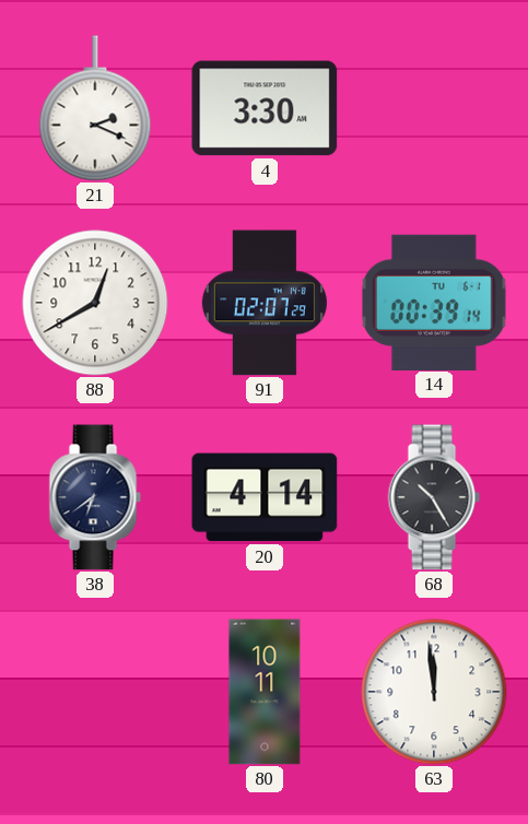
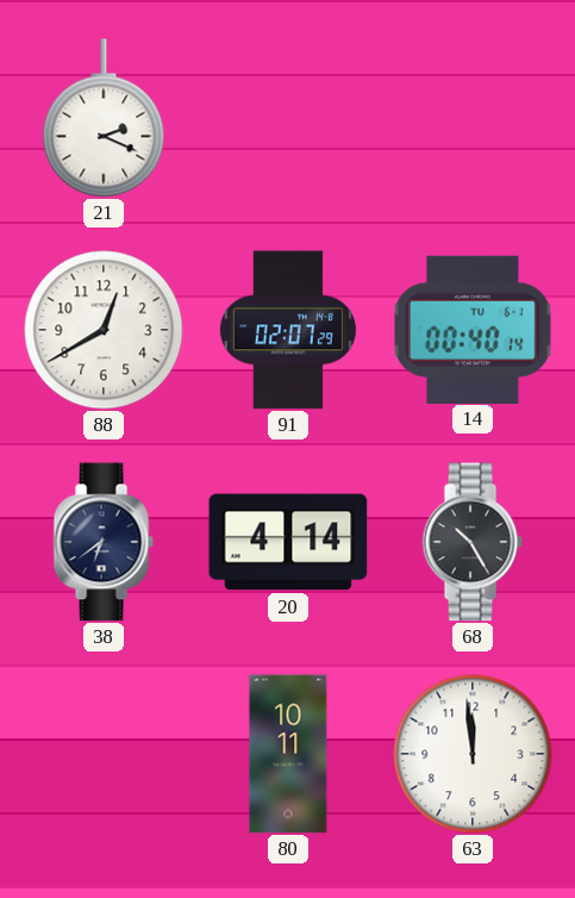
4: 3:30 -> none
14: 00:39 -> 00:40
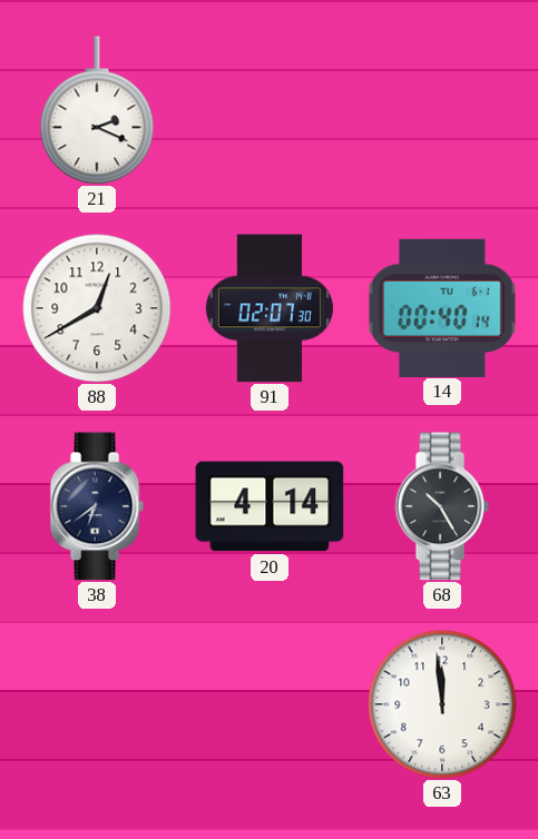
91: 02:07:29 -> 02:07:30
80: 10:11 -> none
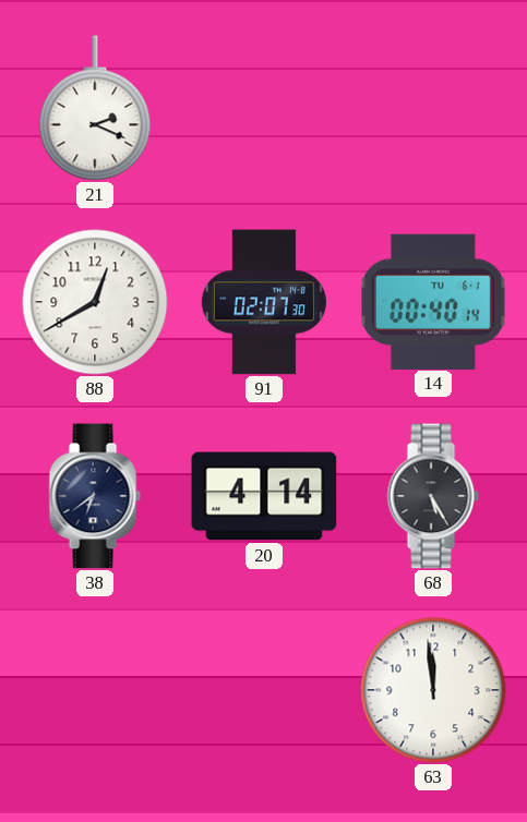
68: 10:25 -> 5:25
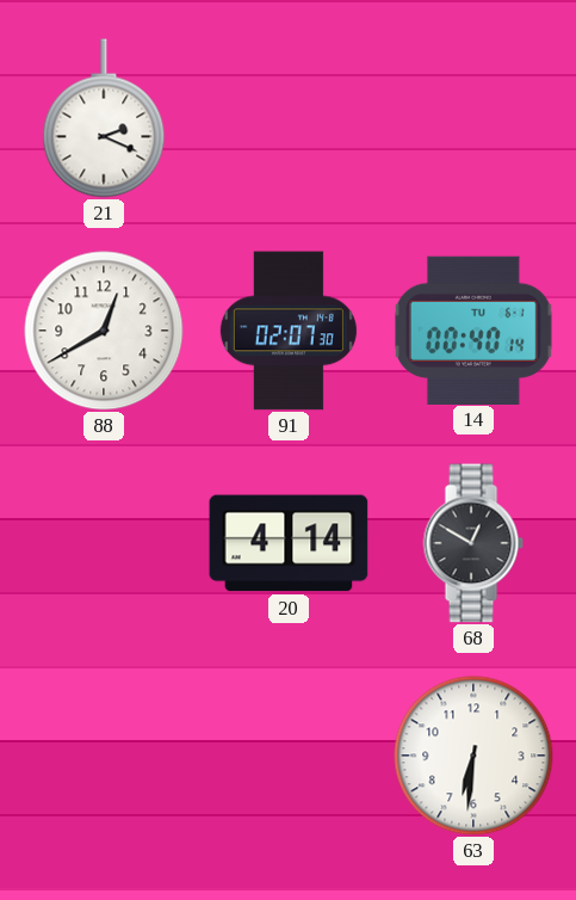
38: 6:39 -> none
68: 5:25 -> 12:50
63: 11:59 -> 6:31
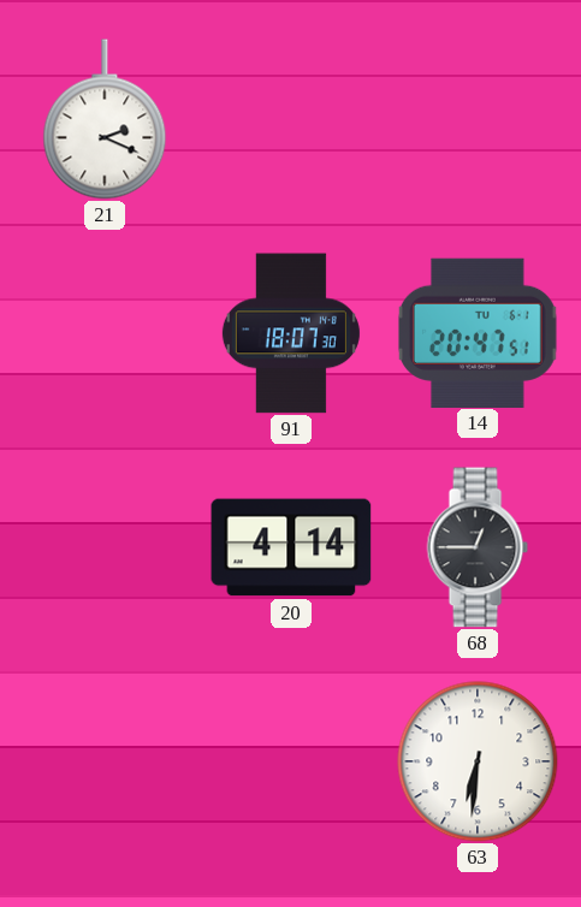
88: 12:40 -> none
91: 02:07 -> 18:07
14: 00:40 -> 20:47
68: 12:50 -> 12:45
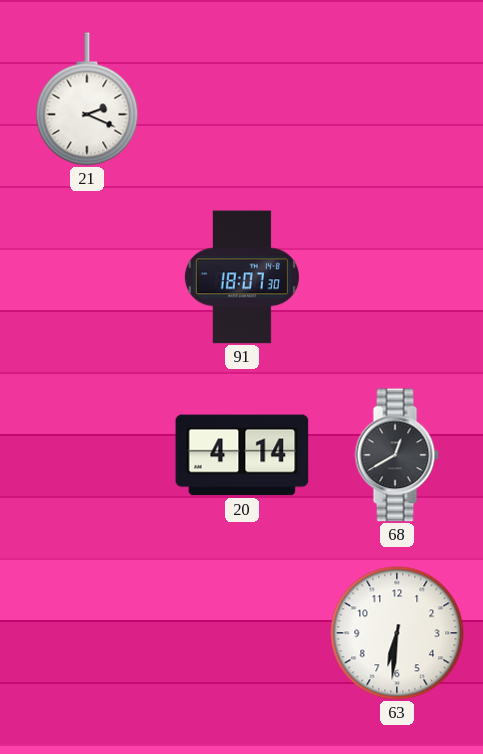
14: 20:47 -> none
68: 12:45 -> 12:40
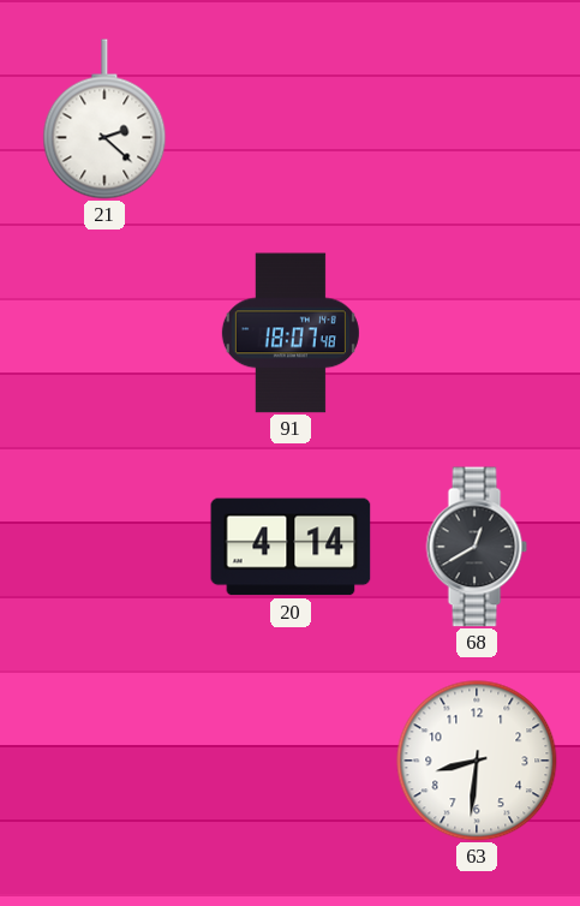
21: 2:19 -> 2:22
91: 18:07:30 -> 18:07:48
63: 6:31 -> 8:31
